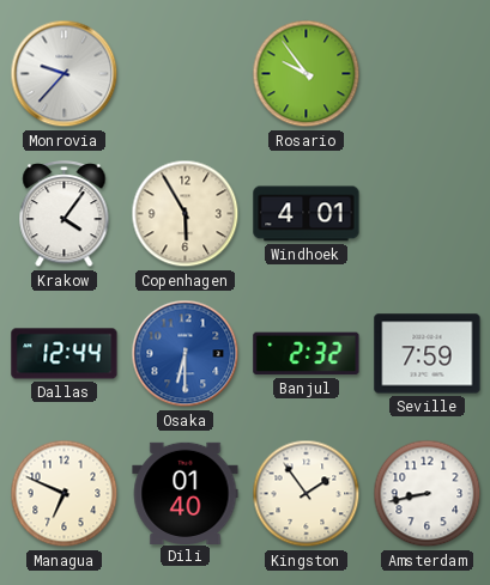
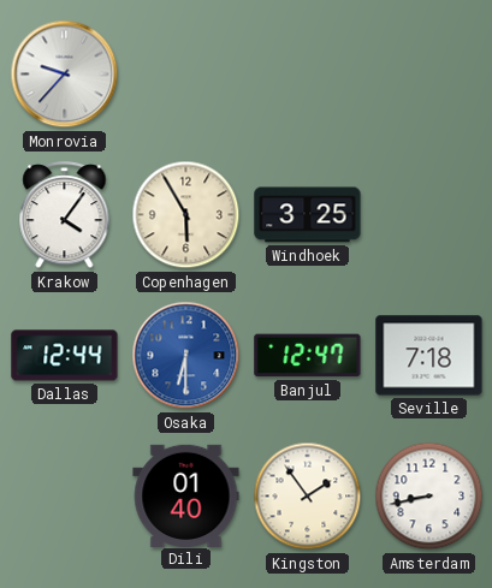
Rosario: 9:54 -> none
Windhoek: 4:01 -> 3:25
Banjul: 2:32 -> 12:47
Seville: 7:59 -> 7:18
Managua: 6:49 -> none
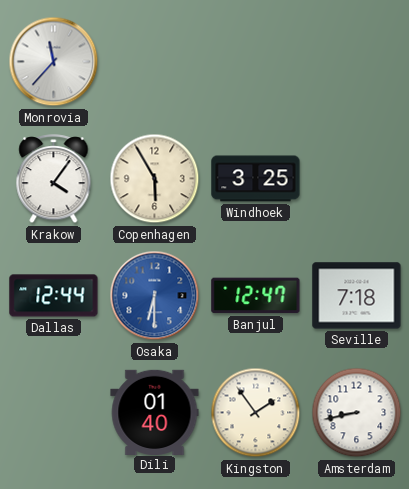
Monrovia: 9:37 -> 11:37
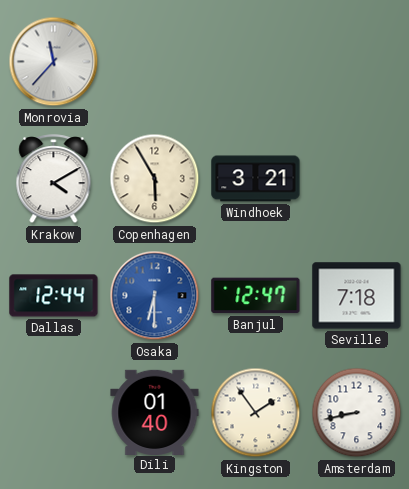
Krakow: 4:06 -> 4:10
Windhoek: 3:25 -> 3:21
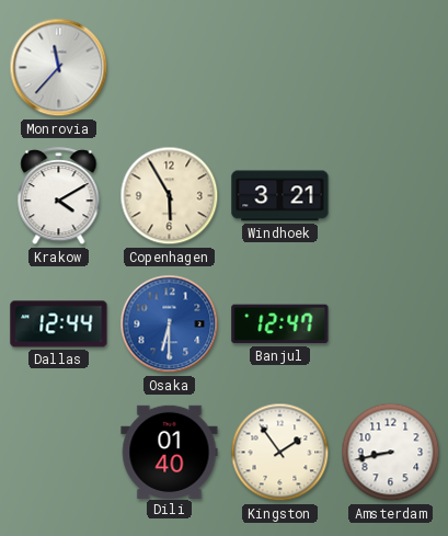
Seville: 7:18 -> none
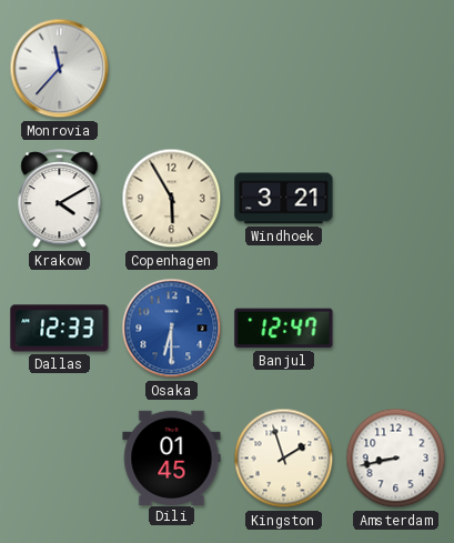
Dallas: 12:44 -> 12:33
Dili: 01:40 -> 01:45
Kingston: 1:54 -> 1:57
